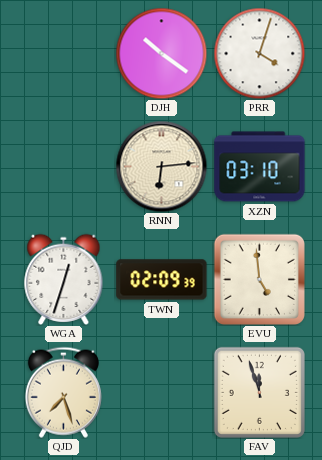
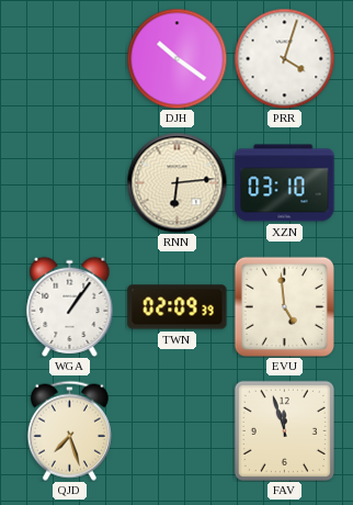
WGA: 12:33 -> 1:06
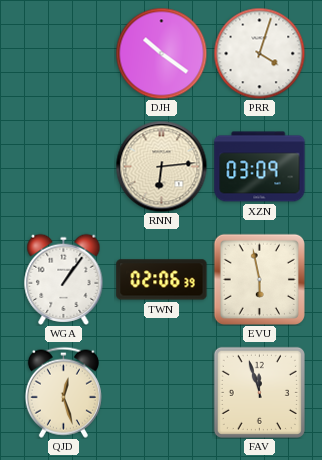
XZN: 03:10 -> 03:09
TWN: 02:09 -> 02:06
EVU: 4:59 -> 5:58
QJD: 7:27 -> 12:27
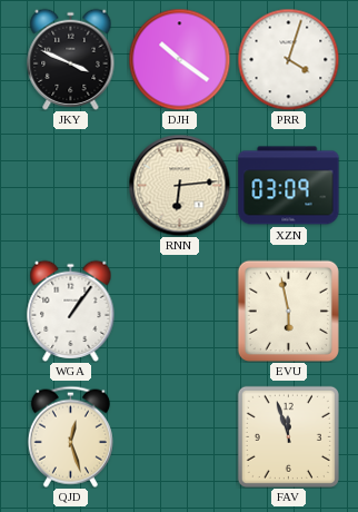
JKY: none -> 3:49
TWN: 02:06 -> none
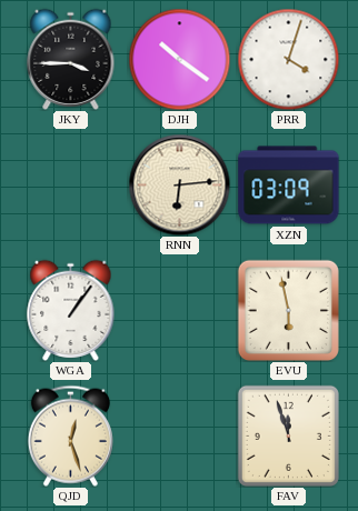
JKY: 3:49 -> 3:45
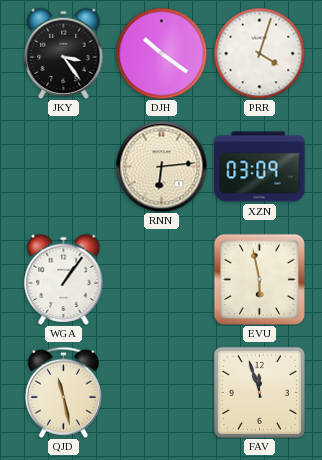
JKY: 3:45 -> 3:24
QJD: 12:27 -> 11:28
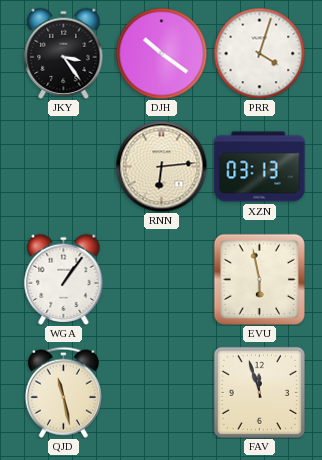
XZN: 03:09 -> 03:13
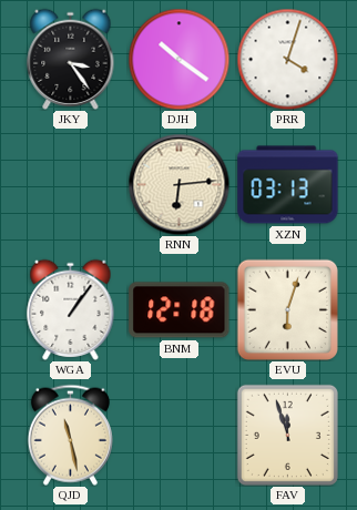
BNM: none -> 12:18
EVU: 5:58 -> 6:03
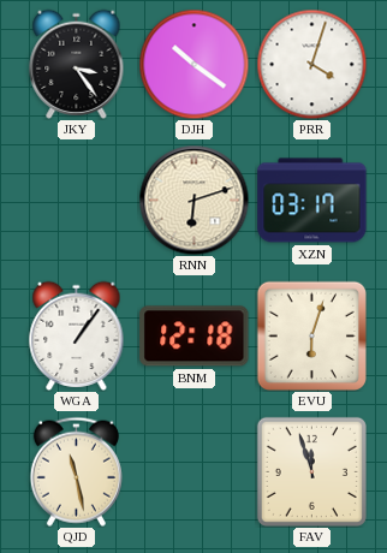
RNN: 6:14 -> 6:12
XZN: 03:13 -> 03:17
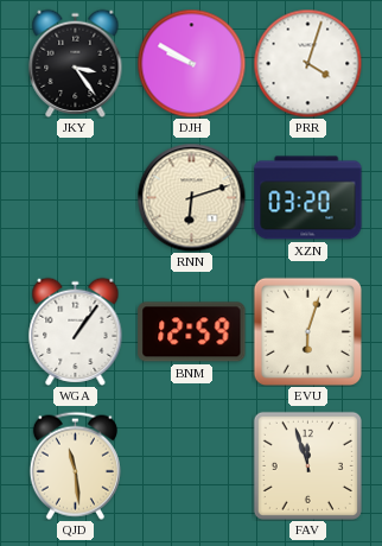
DJH: 10:21 -> 9:50
XZN: 03:17 -> 03:20
BNM: 12:18 -> 12:59
QJD: 11:28 -> 11:29
